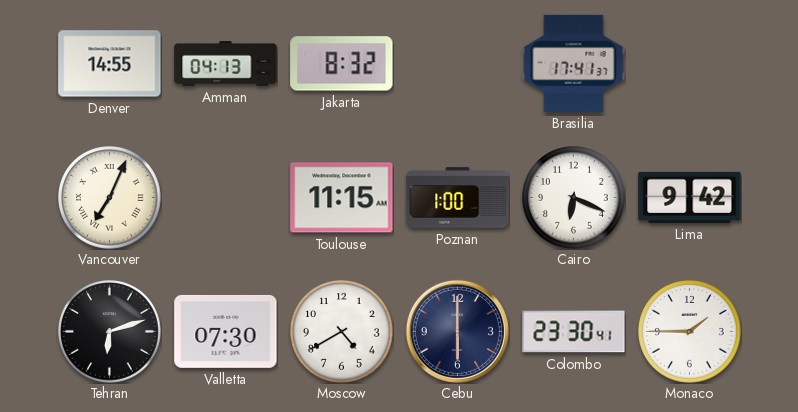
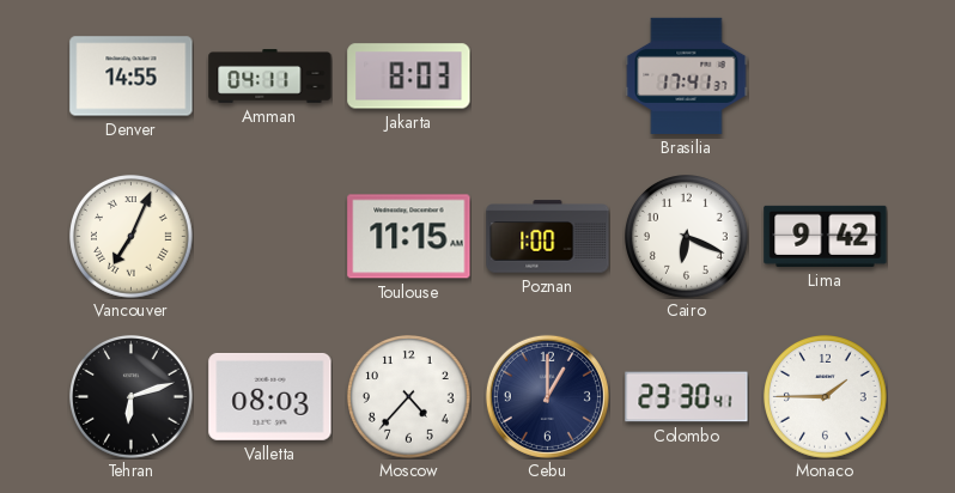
Amman: 04:13 -> 04:11
Jakarta: 8:32 -> 8:03
Valletta: 07:30 -> 08:03
Moscow: 4:40 -> 4:37
Cebu: 6:00 -> 1:00
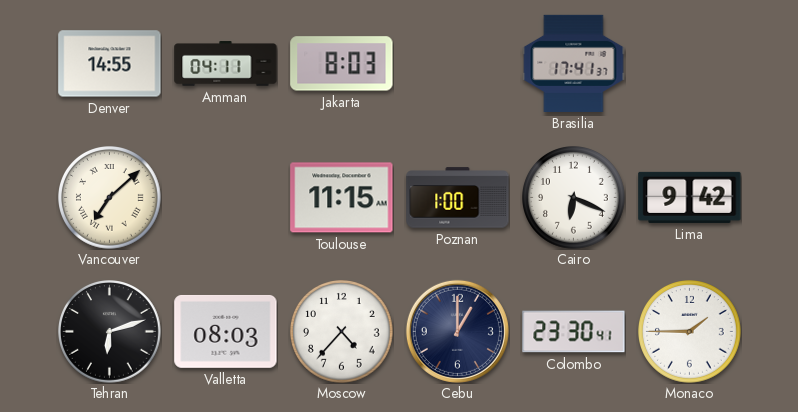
Vancouver: 7:04 -> 7:08
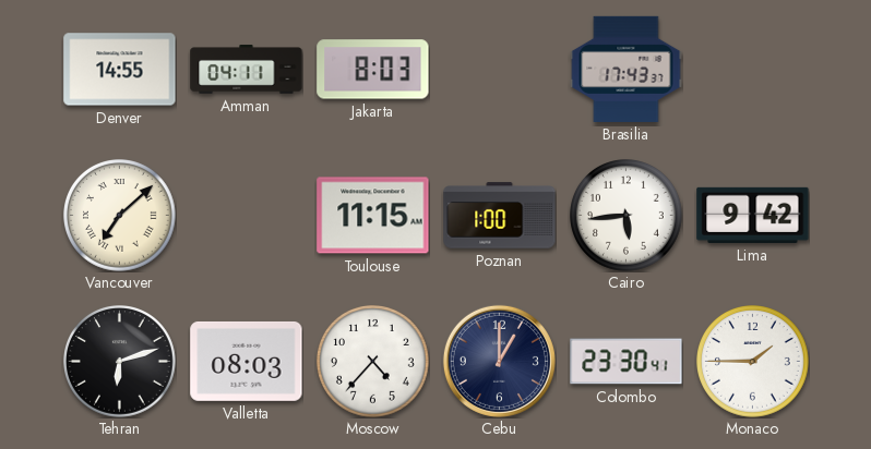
Brasilia: 17:41 -> 17:43
Cairo: 6:19 -> 5:44
